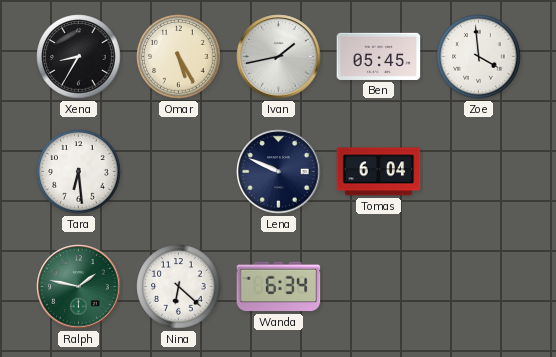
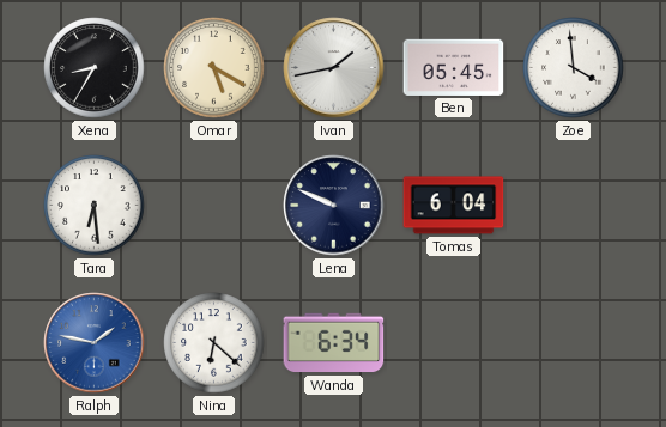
Omar: 5:25 -> 5:20
Ralph dial: green -> blue
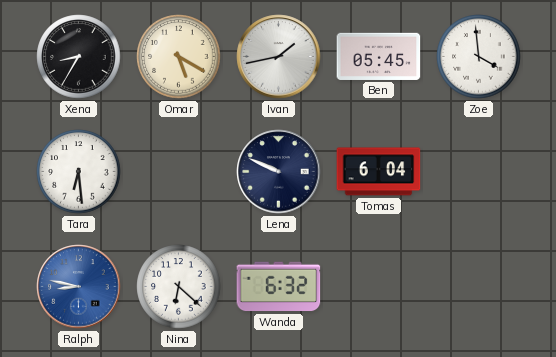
Ralph: 1:47 -> 8:47
Wanda: 6:34 -> 6:32
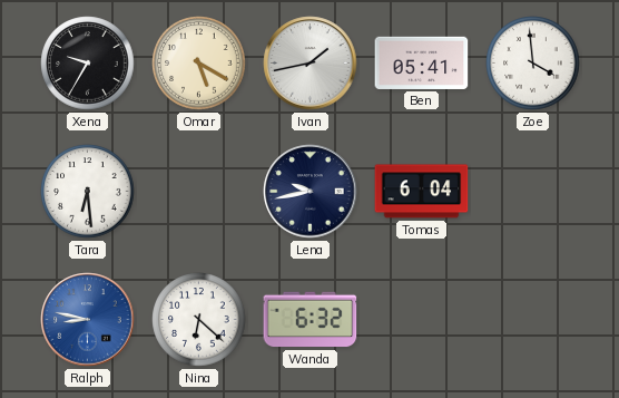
Xena: 8:35 -> 9:35
Ben: 05:45 -> 05:41
Lena: 9:49 -> 9:43
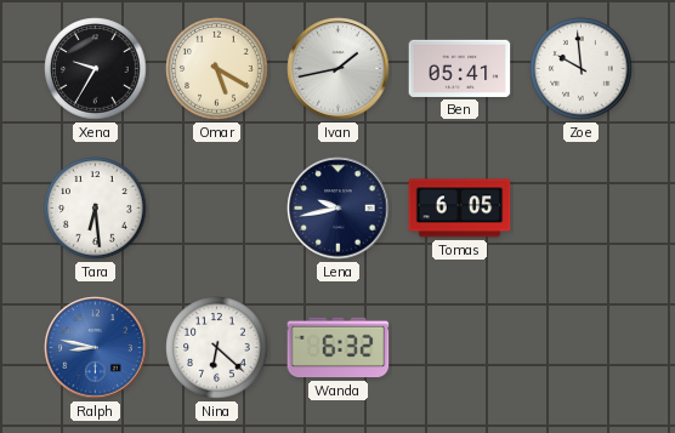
Zoe: 3:59 -> 9:59
Tomas: 6:04 -> 6:05
